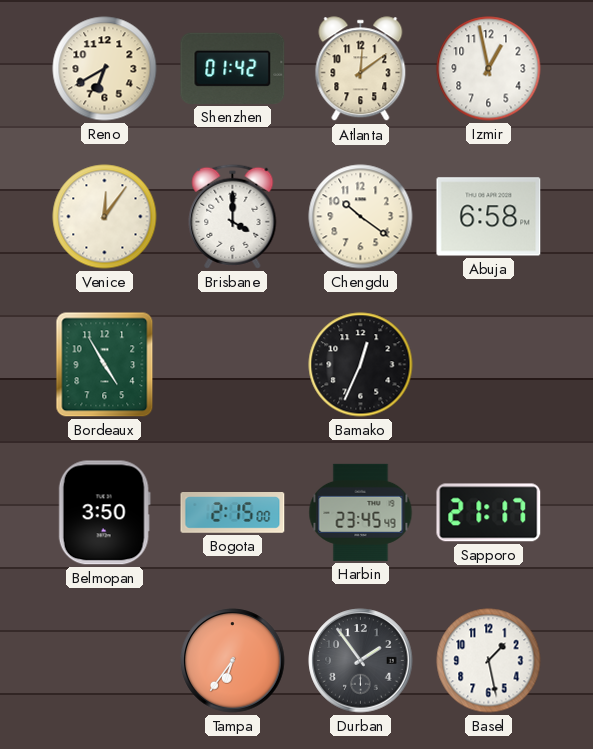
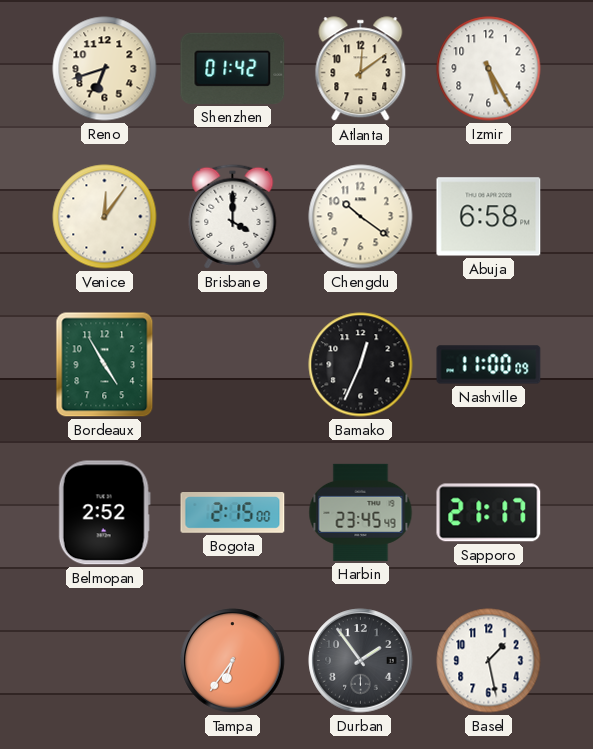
Reno: 6:40 -> 6:42
Izmir: 12:58 -> 5:25
Nashville: none -> 11:00
Belmopan: 3:50 -> 2:52
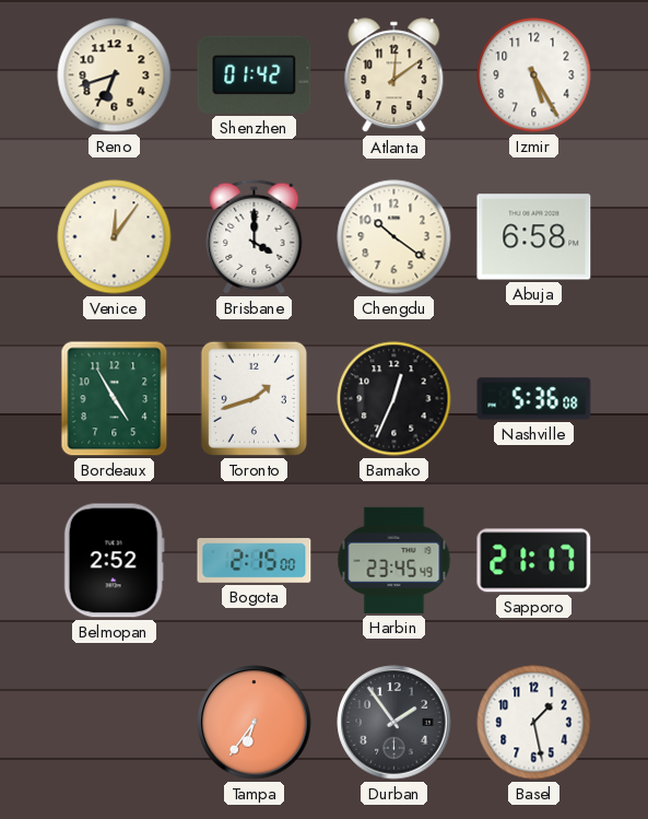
Toronto: none -> 1:42
Nashville: 11:00 -> 5:36
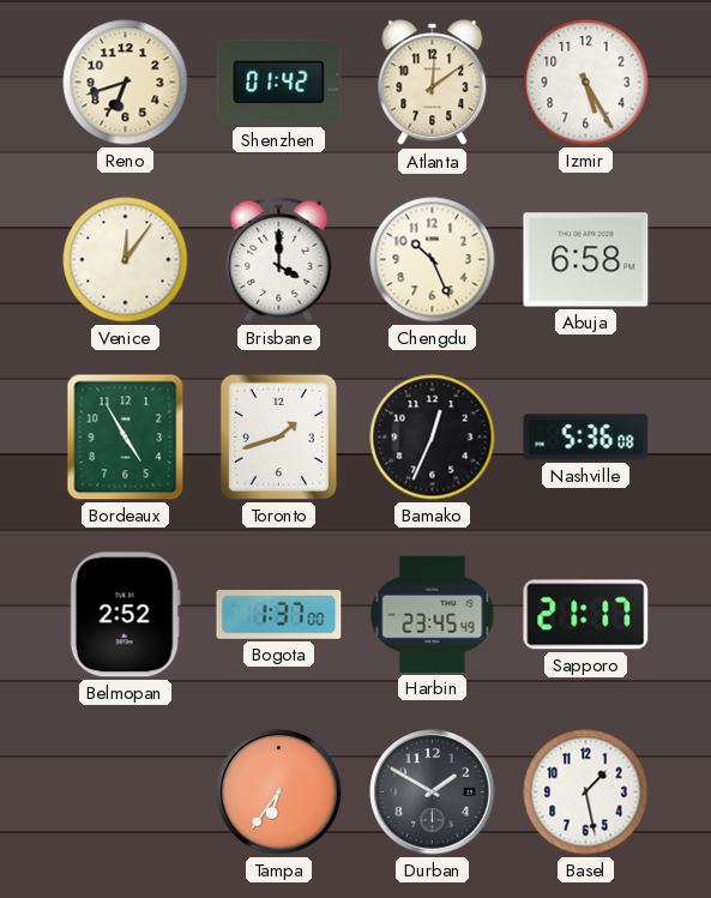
Chengdu: 10:21 -> 10:26
Bogota: 2:15 -> 1:37
Durban: 1:54 -> 1:50
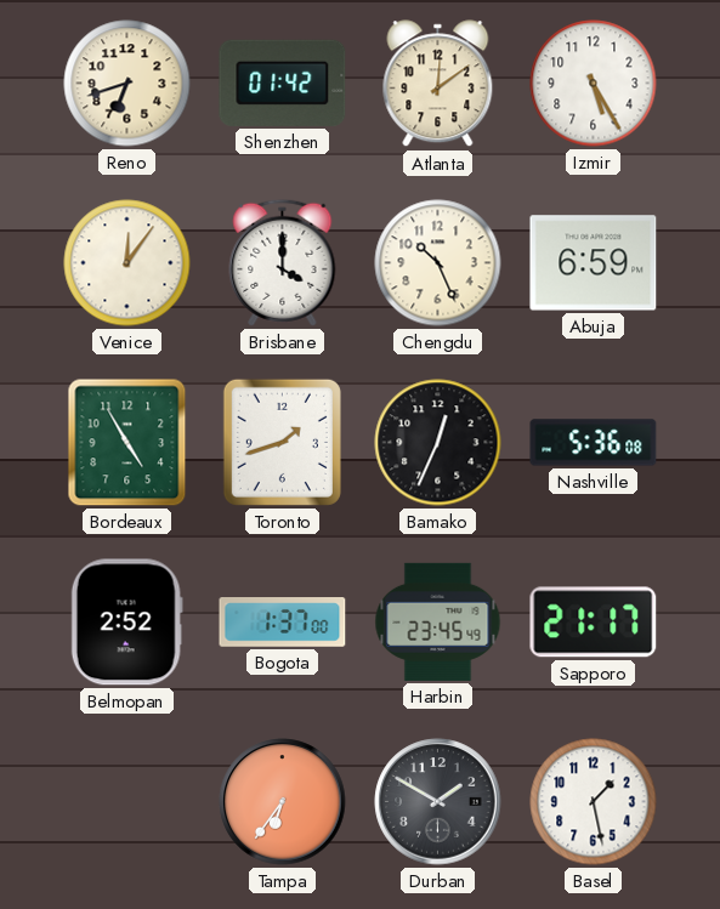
Abuja: 6:58 -> 6:59
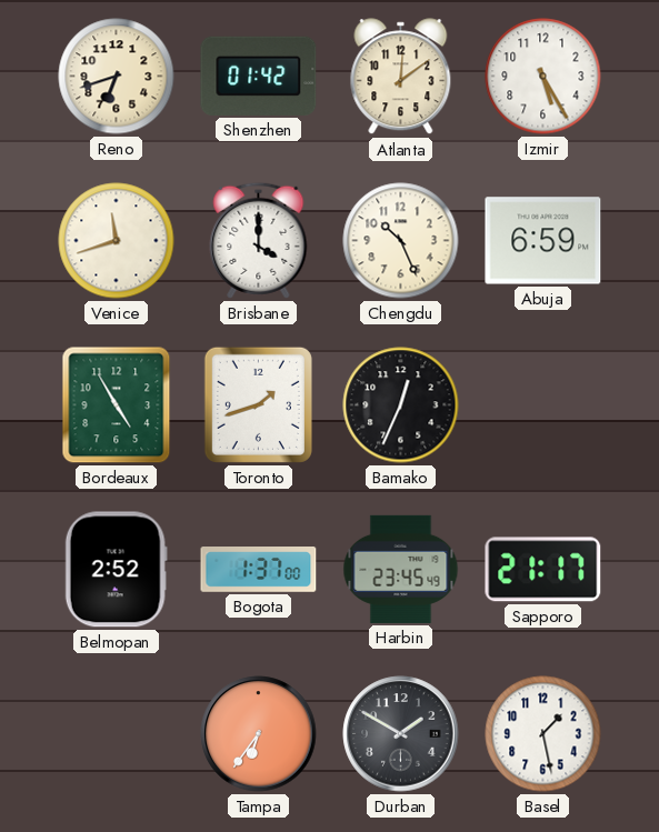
Venice: 12:06 -> 11:42
Nashville: 5:36 -> none
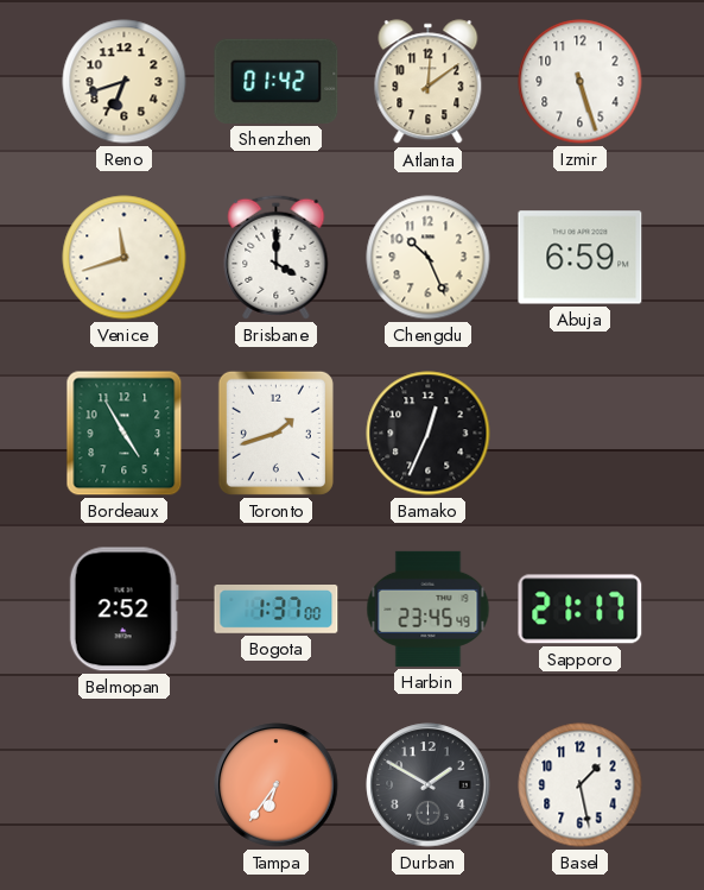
Izmir: 5:25 -> 5:27
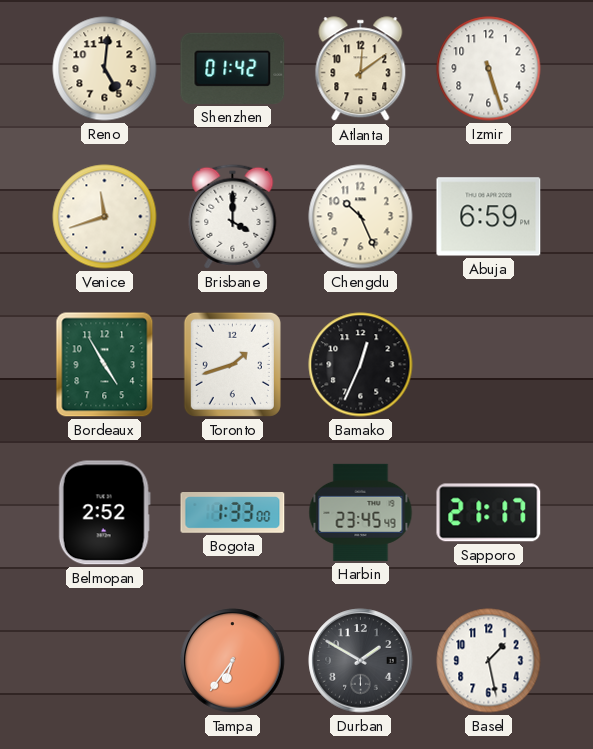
Reno: 6:42 -> 5:01
Bogota: 1:37 -> 1:33
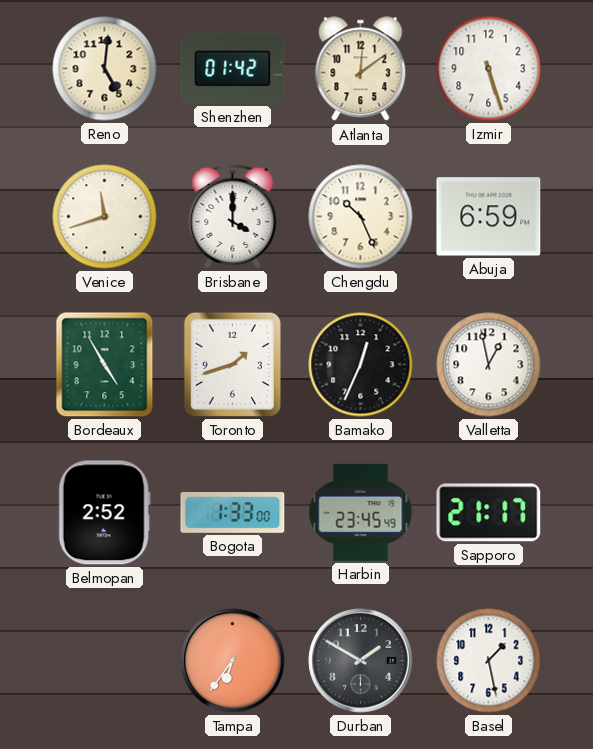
Valletta: none -> 12:58
